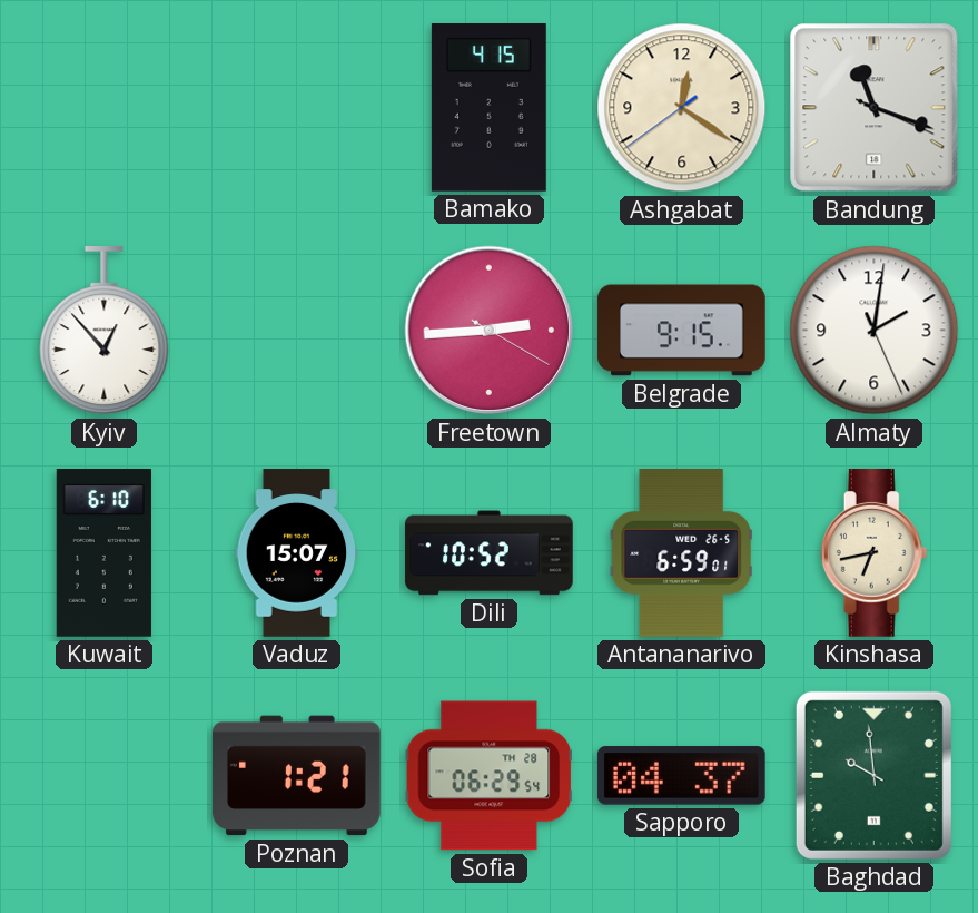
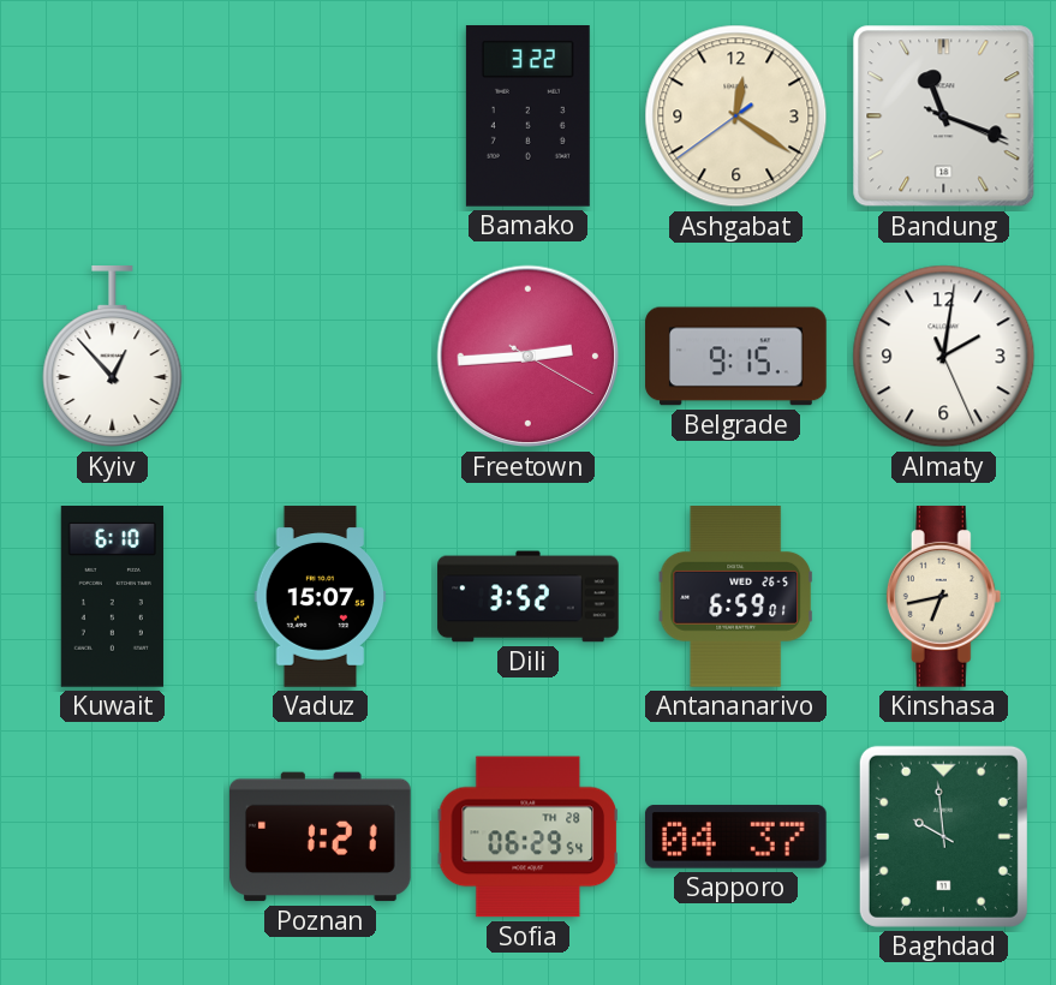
Bamako: 4:15 -> 3:22
Dili: 10:52 -> 3:52
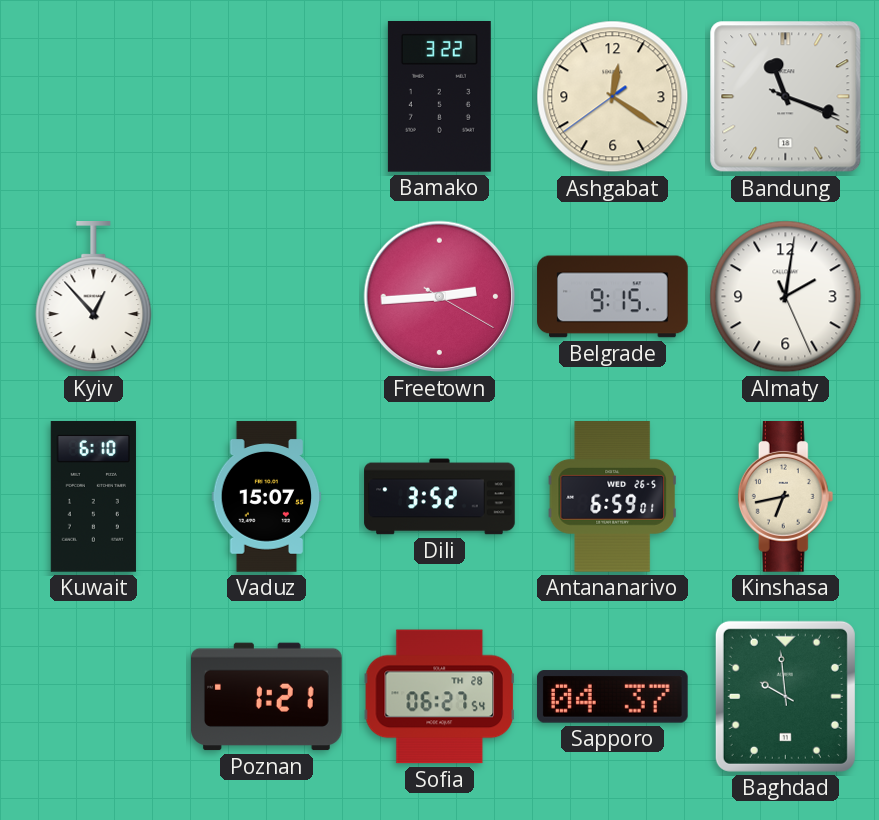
Sofia: 06:29 -> 06:27
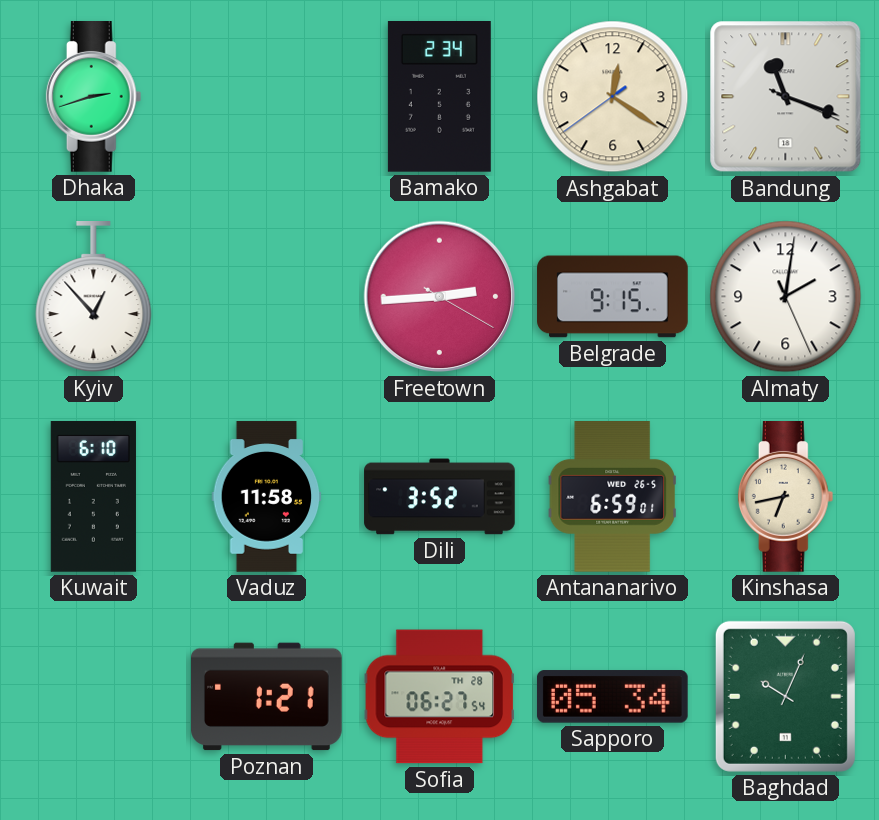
Dhaka: none -> 2:42
Bamako: 3:22 -> 2:34
Vaduz: 15:07 -> 11:58
Sapporo: 04:37 -> 05:34
Baghdad: 9:59 -> 10:04
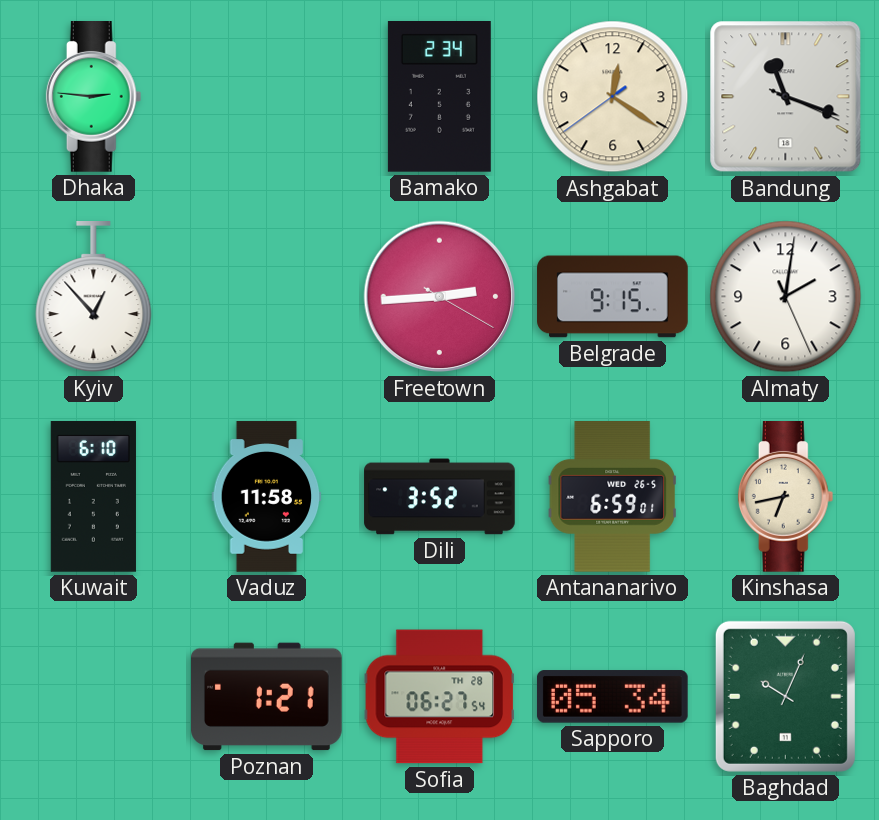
Dhaka: 2:42 -> 2:46
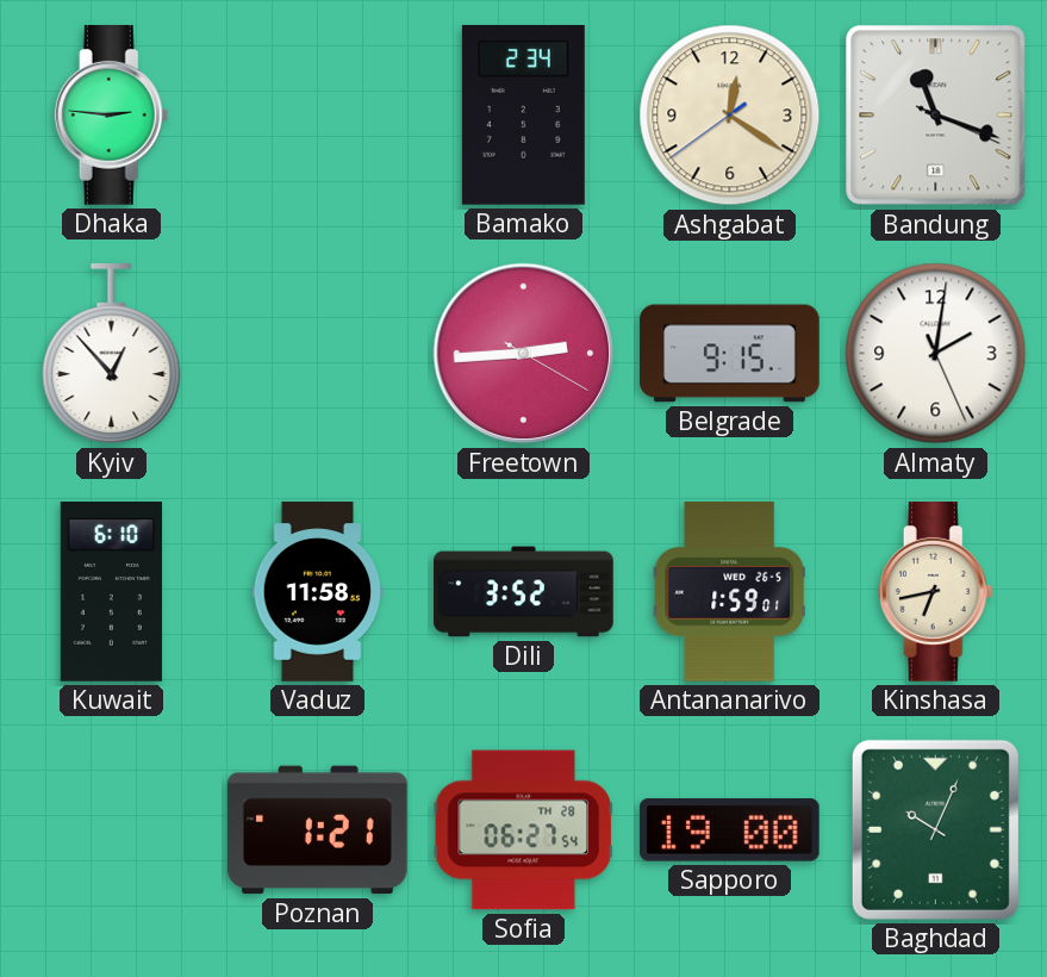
Antananarivo: 6:59 -> 1:59
Sapporo: 05:34 -> 19:00
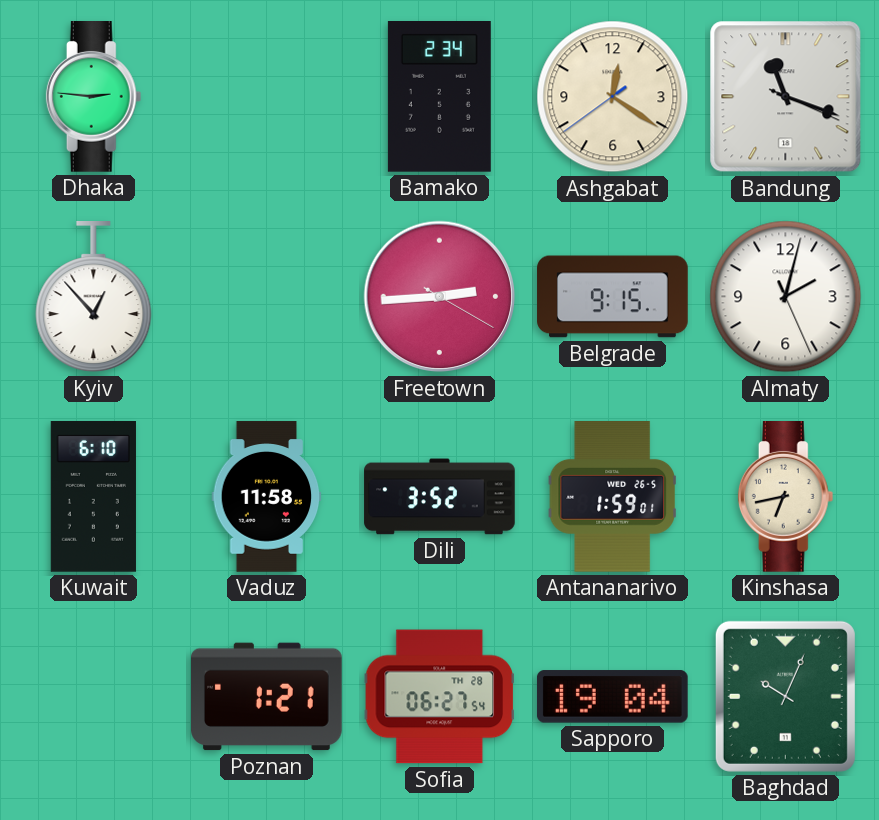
Almaty: 2:01 -> 2:02
Sapporo: 19:00 -> 19:04
